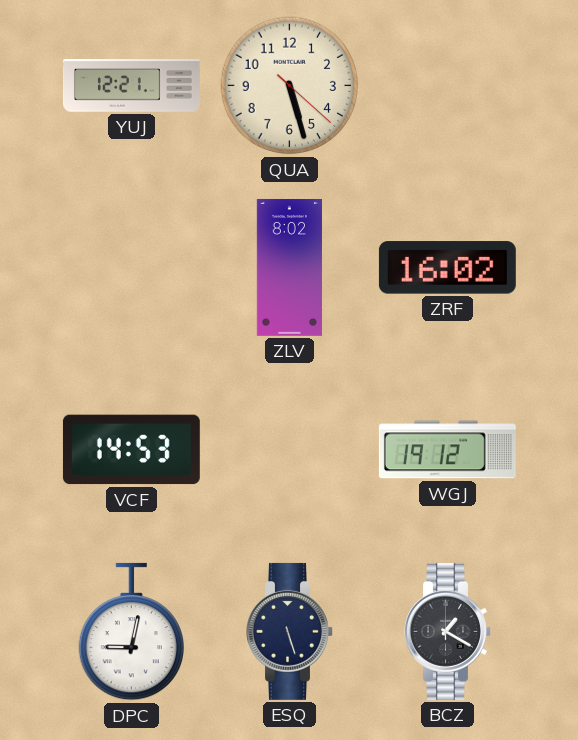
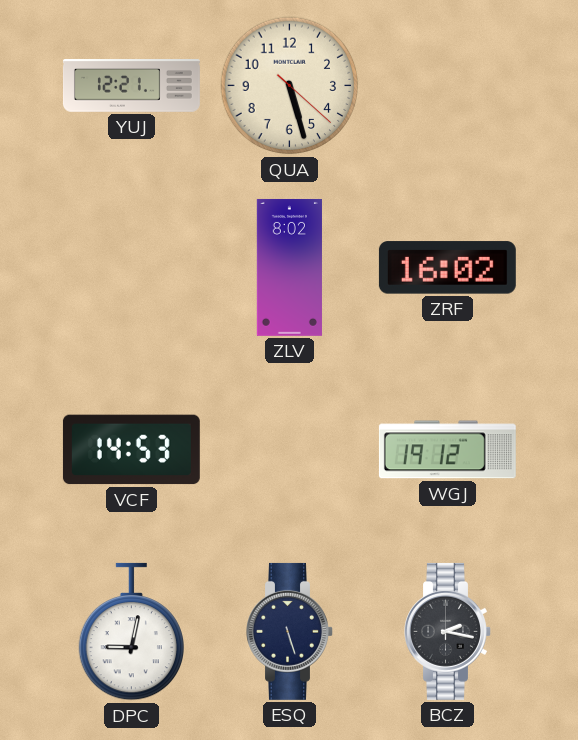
BCZ: 1:20 -> 2:17
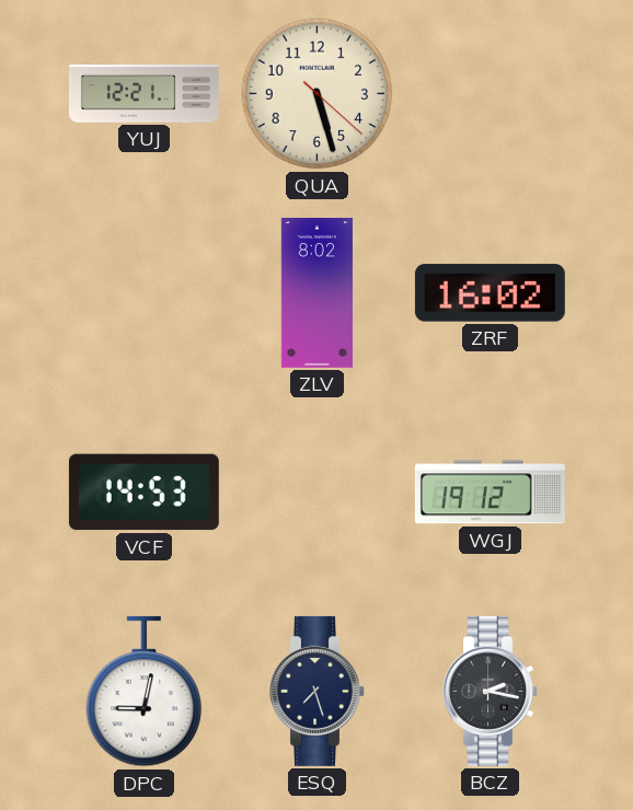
ESQ: 5:27 -> 7:27
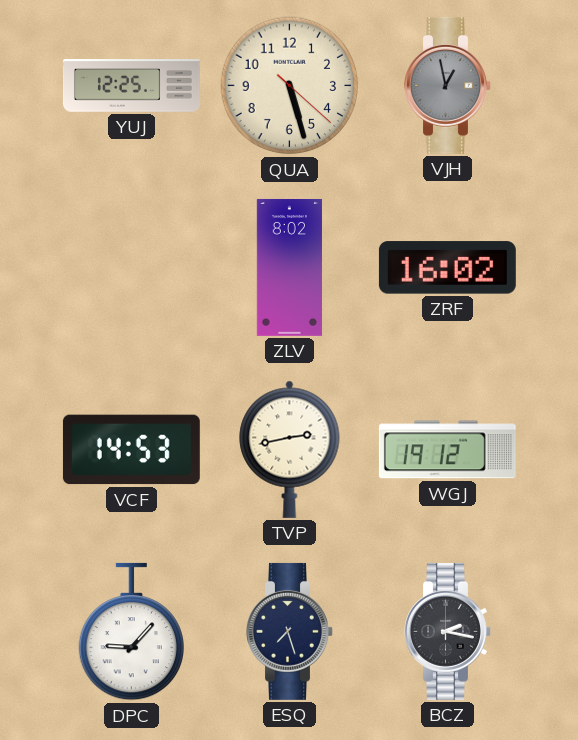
YUJ: 12:21 -> 12:25
VJH: none -> 12:58
TVP: none -> 2:43
DPC: 9:02 -> 9:07
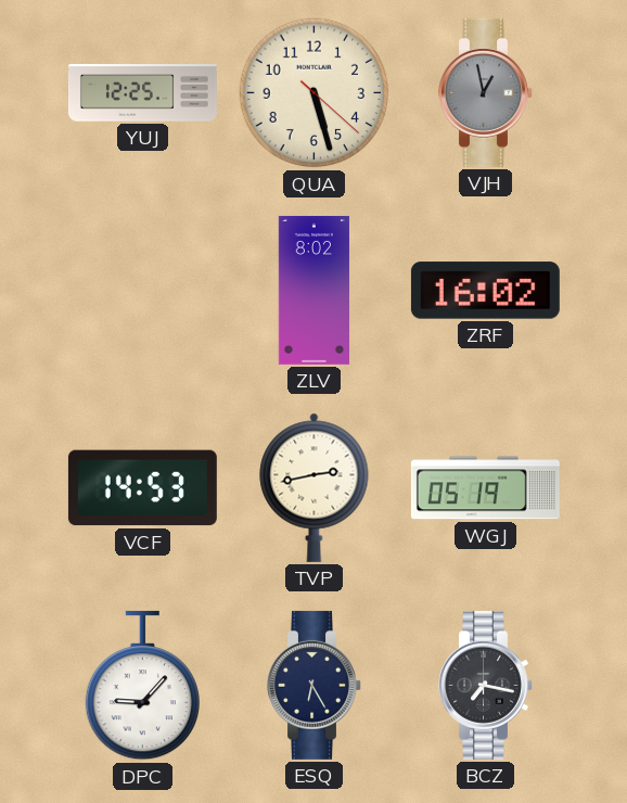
WGJ: 19:12 -> 05:19
ESQ: 7:27 -> 6:25
BCZ: 2:17 -> 7:17
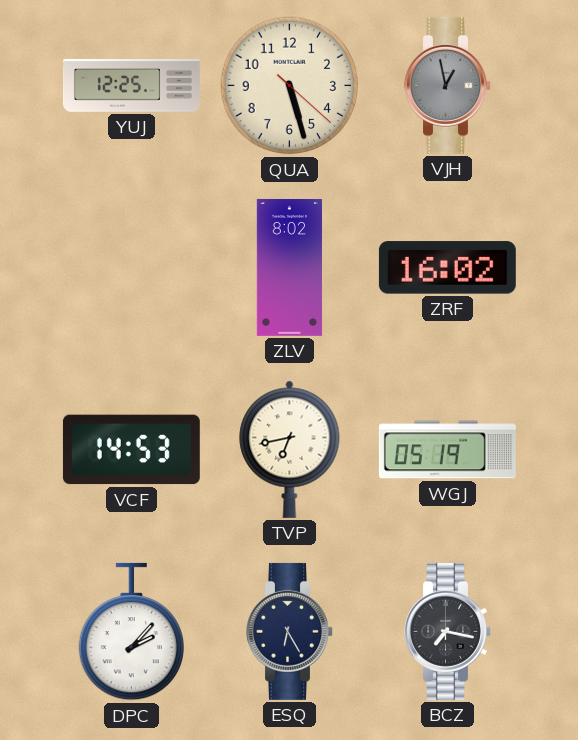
TVP: 2:43 -> 6:43
DPC: 9:07 -> 2:07
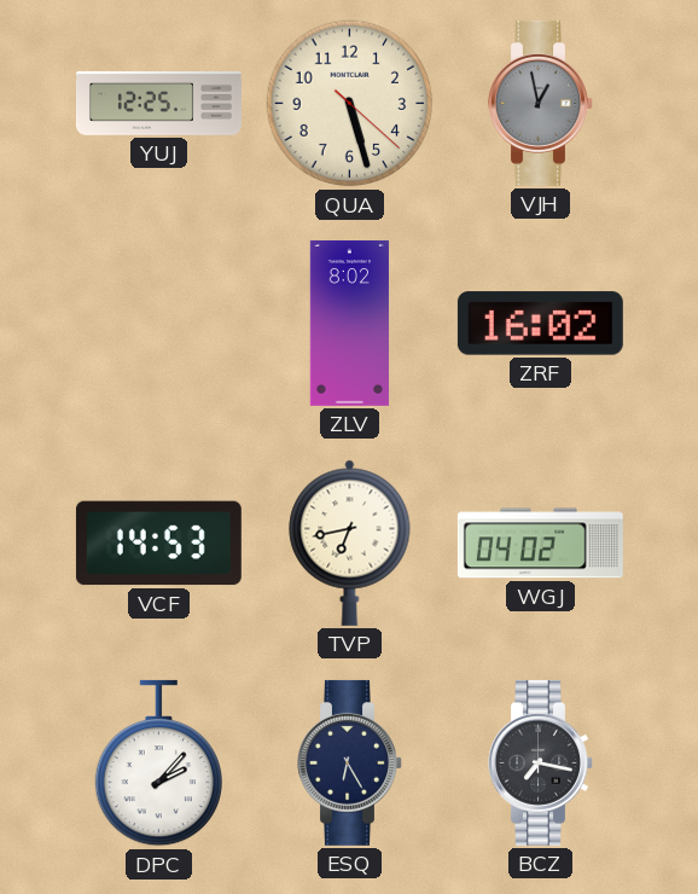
WGJ: 05:19 -> 04:02
